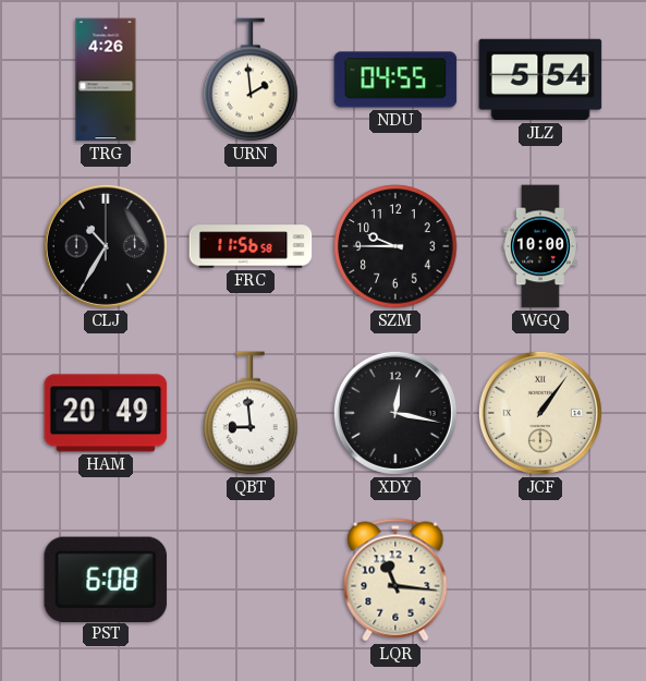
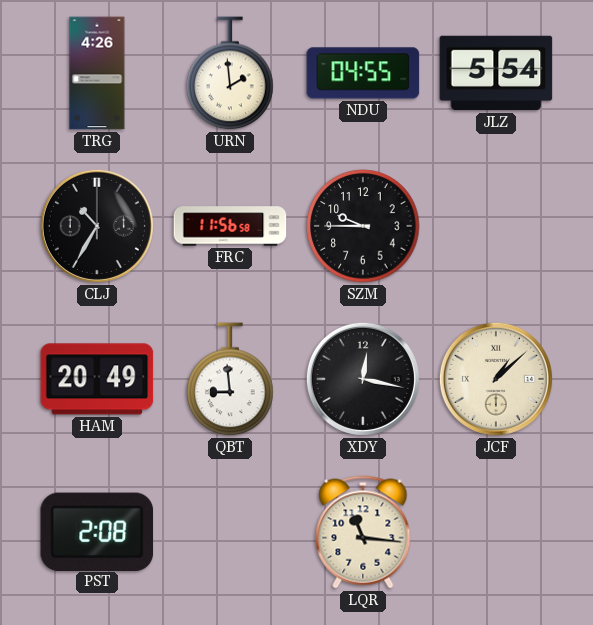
WGQ: 10:00 -> none
JCF: 1:06 -> 1:08
PST: 6:08 -> 2:08
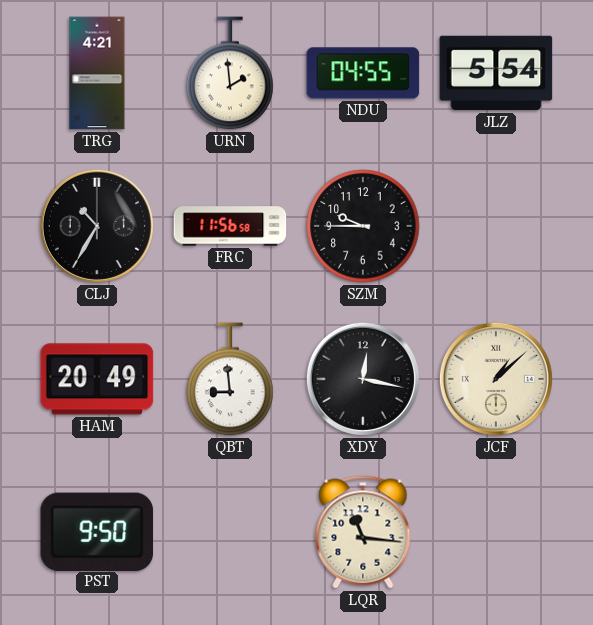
TRG: 4:26 -> 4:21
PST: 2:08 -> 9:50
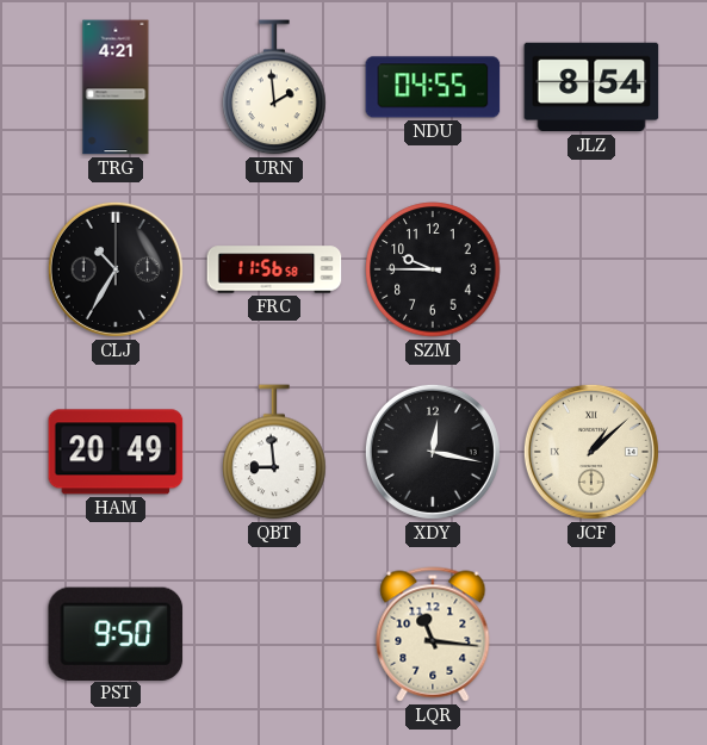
JLZ: 5:54 -> 8:54
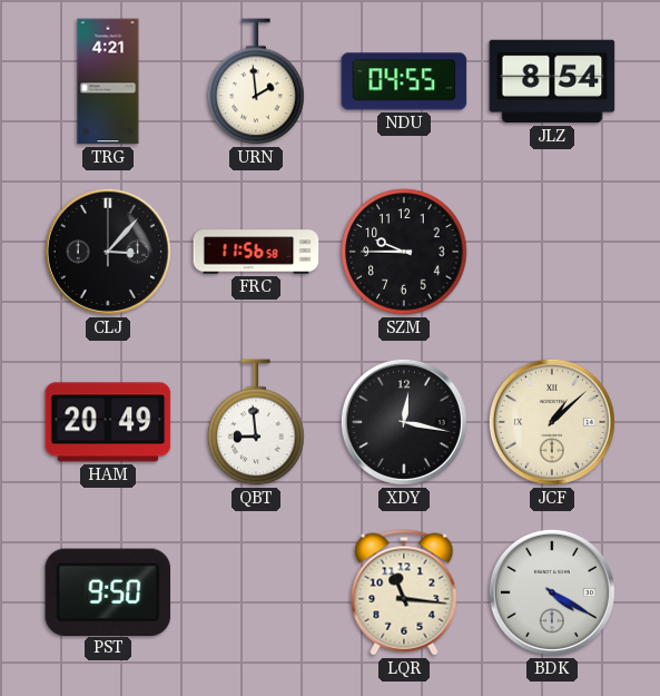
CLJ: 10:35 -> 3:07
BDK: none -> 4:20
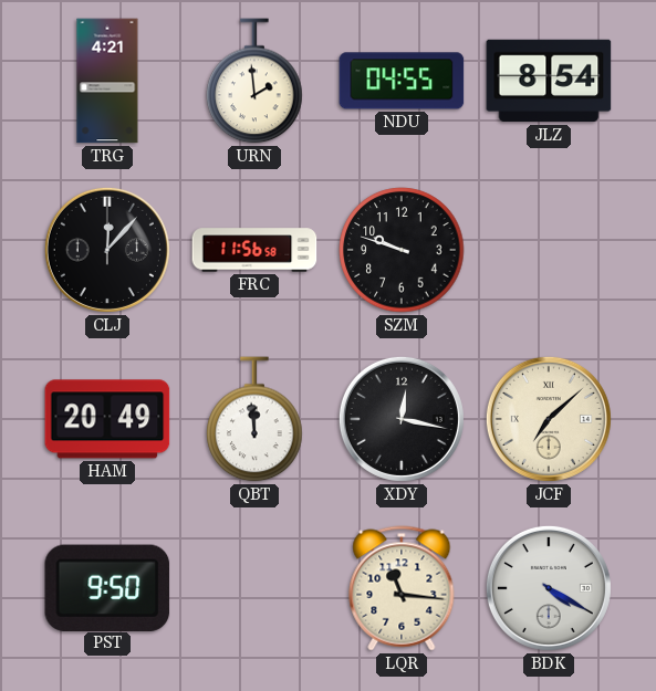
CLJ: 3:07 -> 12:07
SZM: 9:45 -> 9:48
QBT: 8:59 -> 11:59
JCF: 1:08 -> 7:08
